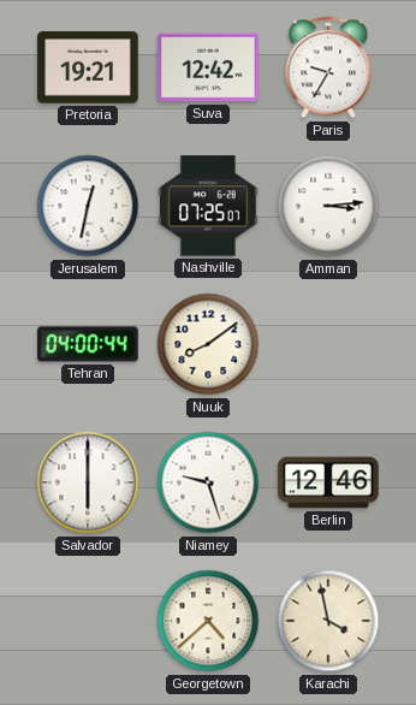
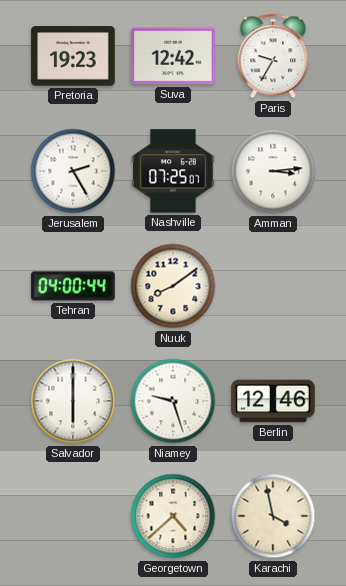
Pretoria: 19:21 -> 19:23
Jerusalem: 12:32 -> 2:25
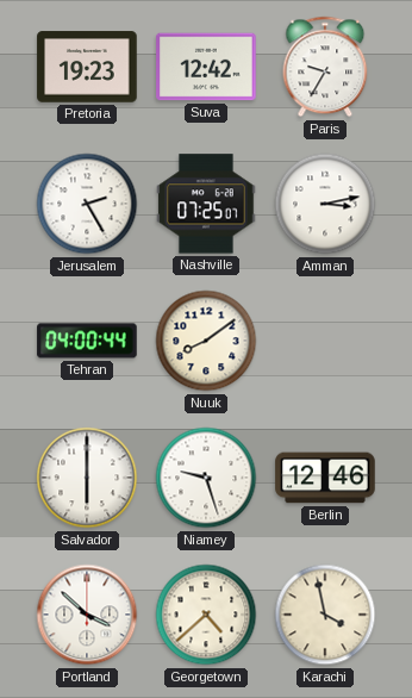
Amman: 3:14 -> 3:13
Portland: none -> 3:52
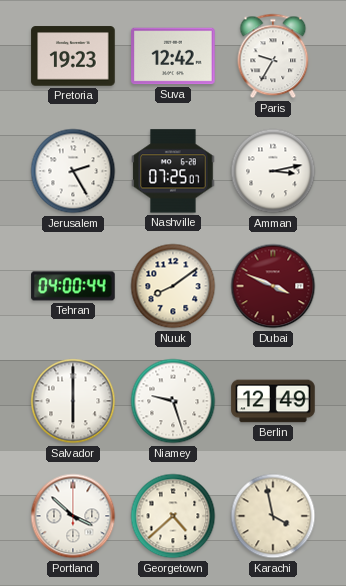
Dubai: none -> 3:49
Berlin: 12:46 -> 12:49
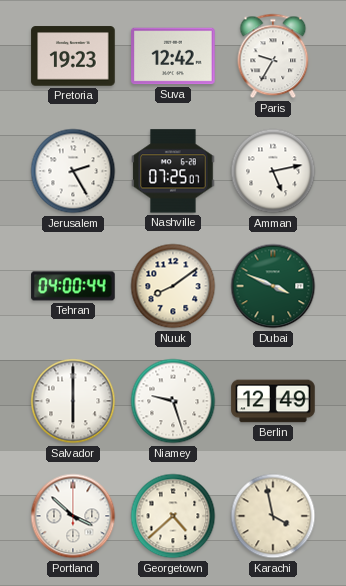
Amman: 3:13 -> 5:13
Dubai dial: burgundy -> green
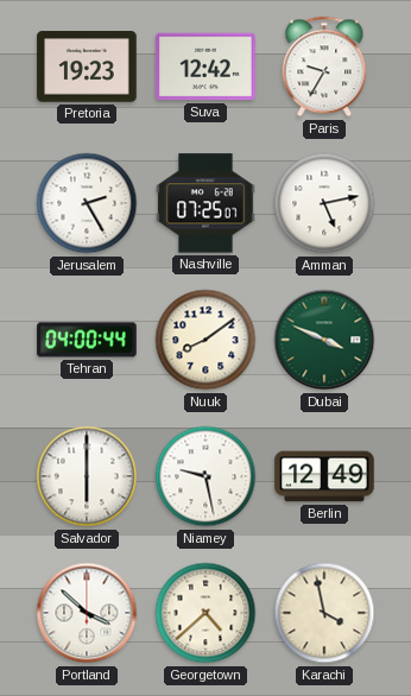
Niamey: 9:27 -> 9:28
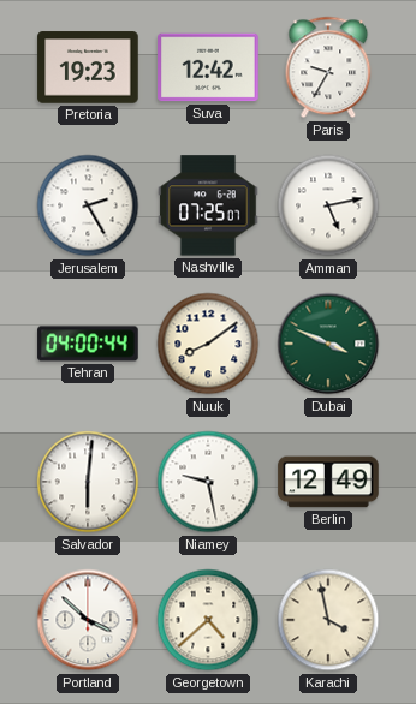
Salvador: 6:00 -> 6:01
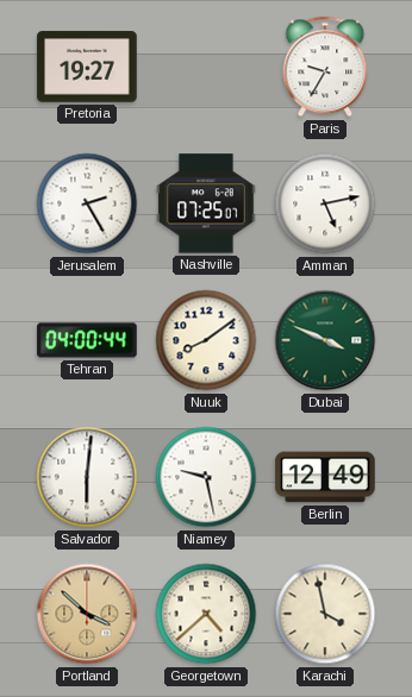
Pretoria: 19:23 -> 19:27
Suva: 12:42 -> none
Portland dial: white -> champagne
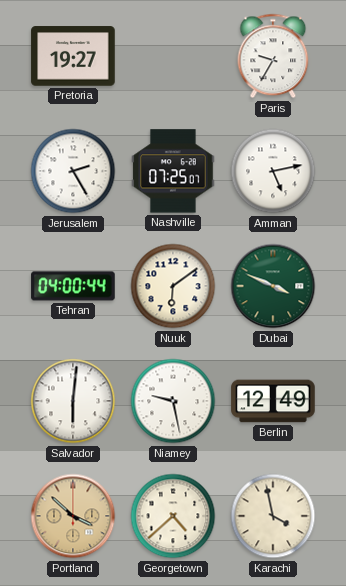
Nuuk: 8:09 -> 6:09
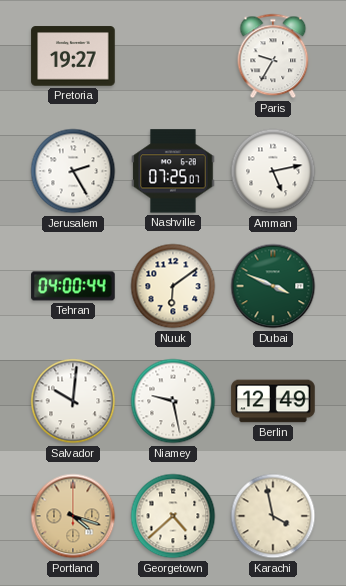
Salvador: 6:01 -> 10:01
Portland: 3:52 -> 4:18
